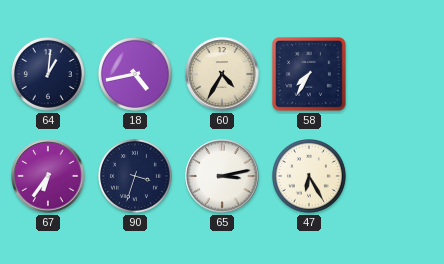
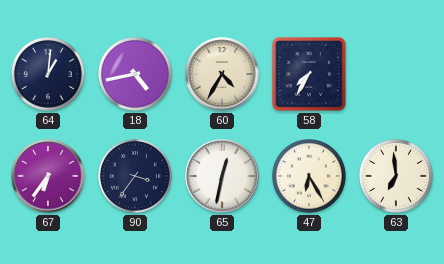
90: 3:33 -> 3:36
65: 3:13 -> 12:32
63: none -> 6:59
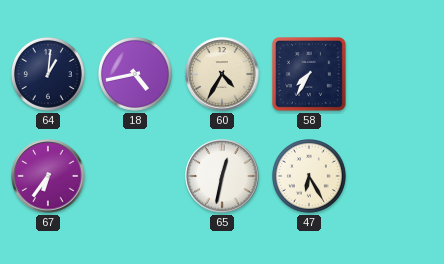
90: 3:36 -> none
63: 6:59 -> none
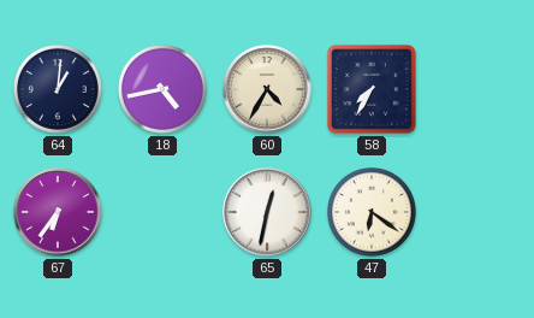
47: 6:25 -> 6:21
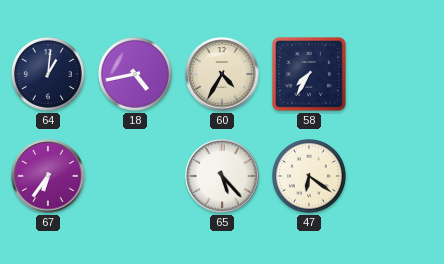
65: 12:32 -> 5:23
